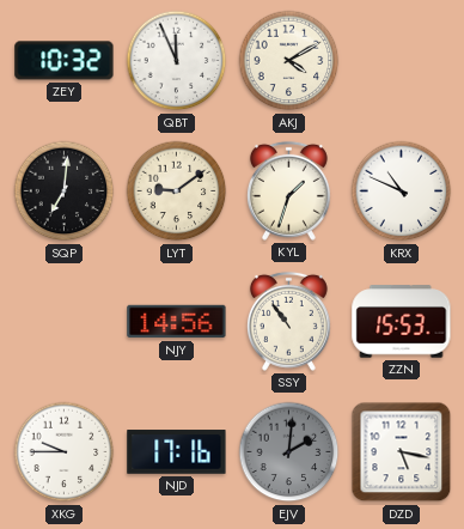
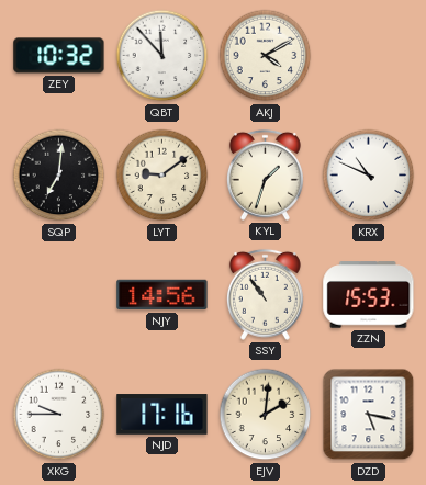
QBT: 11:56 -> 11:53
EJV dial: grey -> cream
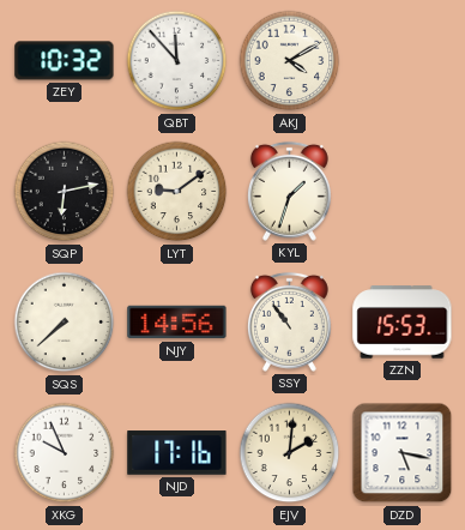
SQP: 7:01 -> 6:13
KRX: 10:49 -> none
SQS: none -> 7:38
XKG: 9:45 -> 9:56
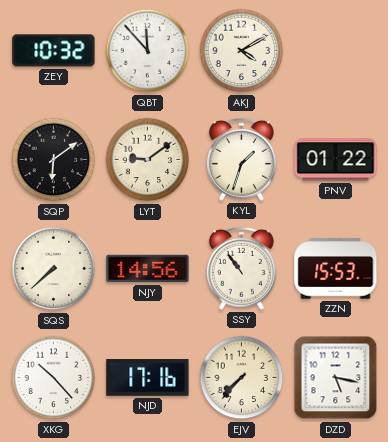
SQP: 6:13 -> 6:09
PNV: none -> 01:22
XKG: 9:56 -> 10:23
EJV: 2:01 -> 7:37
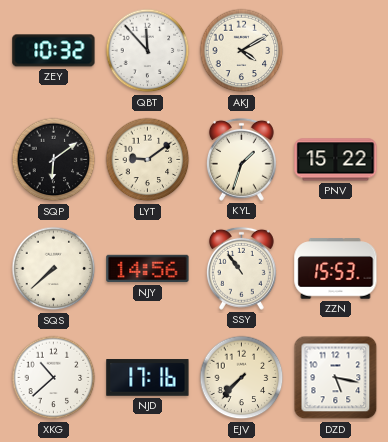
PNV: 01:22 -> 15:22
XKG: 10:23 -> 10:38
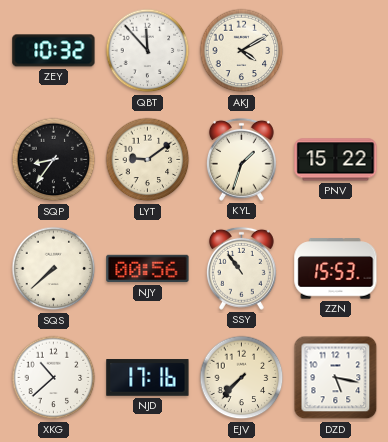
SQP: 6:09 -> 8:36
NJY: 14:56 -> 00:56
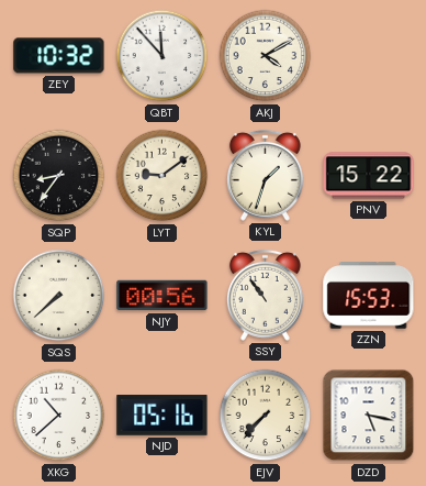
NJD: 17:16 -> 05:16
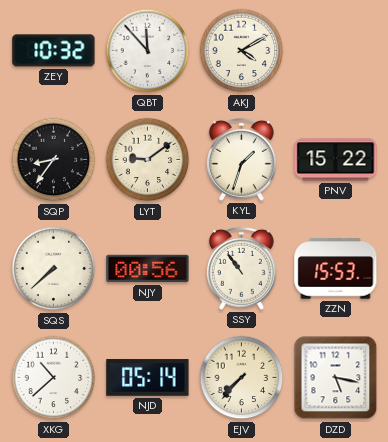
NJD: 05:16 -> 05:14
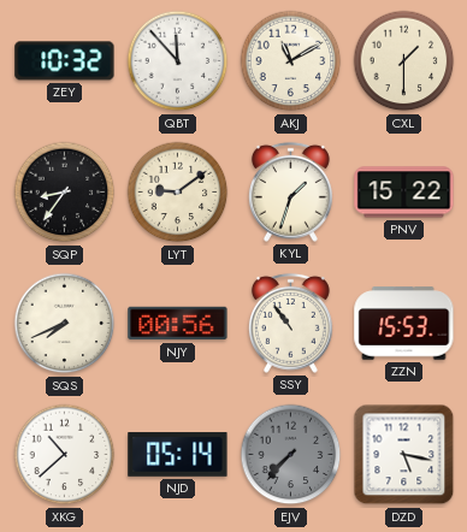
AKJ: 4:10 -> 11:10
CXL: none -> 1:30
SQS: 7:38 -> 7:41
EJV dial: cream -> grey
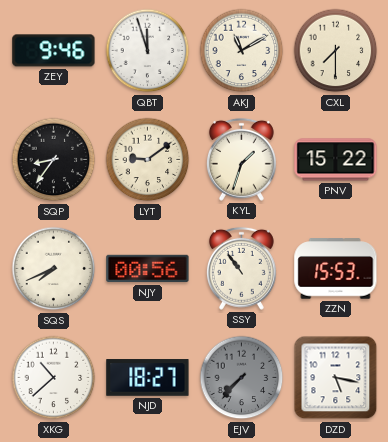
ZEY: 10:32 -> 9:46
QBT: 11:53 -> 11:57
CXL: 1:30 -> 7:30
NJD: 05:14 -> 18:27
